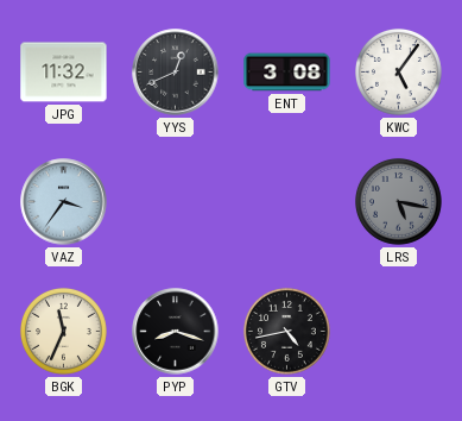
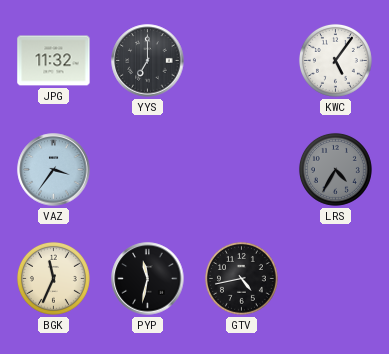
YYS: 12:41 -> 7:00
ENT: 3:08 -> none
LRS: 5:17 -> 4:35
PYP: 8:18 -> 11:32
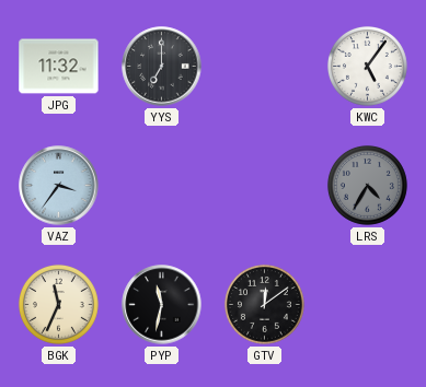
GTV: 4:43 -> 12:09
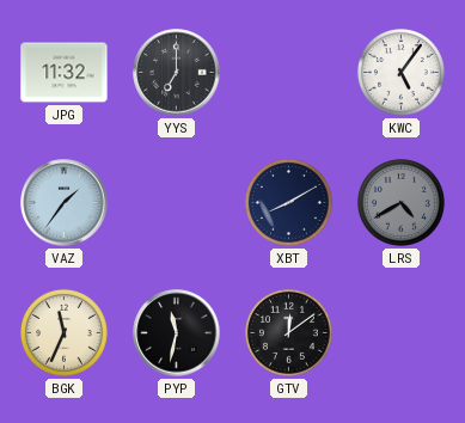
VAZ: 3:36 -> 1:36
XBT: none -> 8:10
LRS: 4:35 -> 4:40
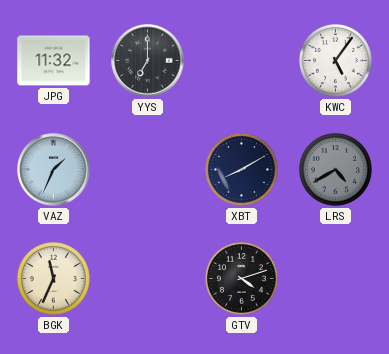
VAZ: 1:36 -> 1:34
PYP: 11:32 -> none
GTV: 12:09 -> 4:12
